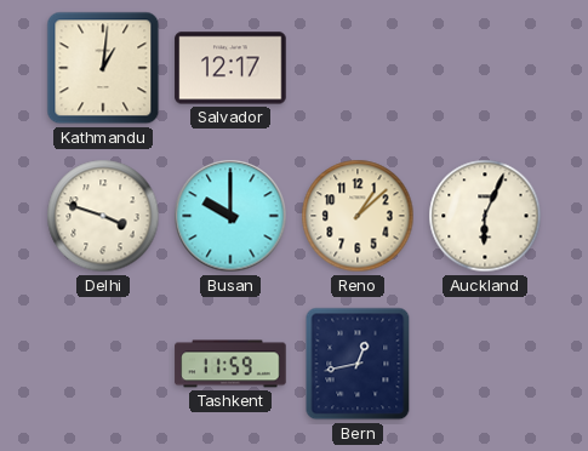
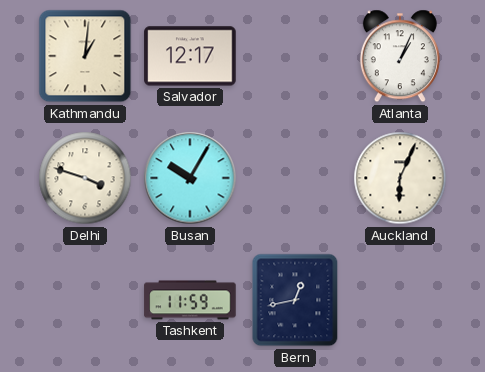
Atlanta: none -> 1:04
Busan: 10:00 -> 10:05
Reno: 1:08 -> none
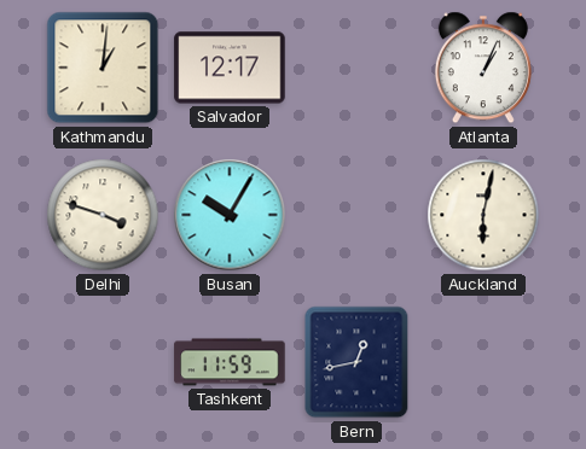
Auckland: 6:04 -> 6:02
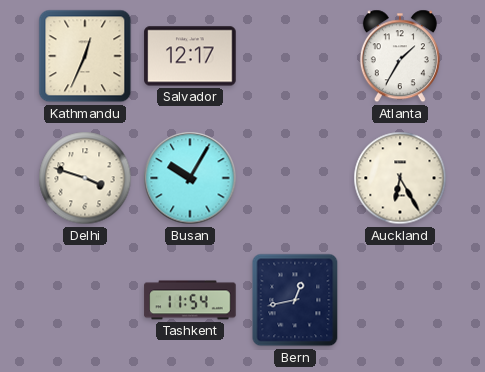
Kathmandu: 1:01 -> 12:34
Atlanta: 1:04 -> 1:35
Auckland: 6:02 -> 6:25
Tashkent: 11:59 -> 11:54
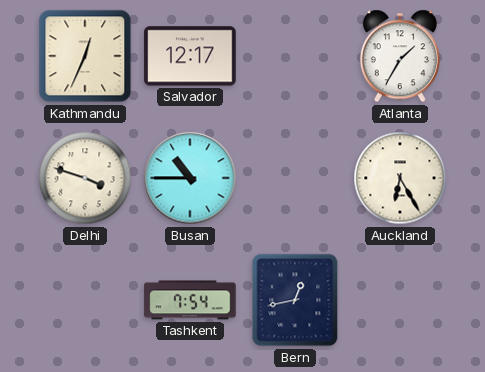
Busan: 10:05 -> 10:45
Tashkent: 11:54 -> 7:54
